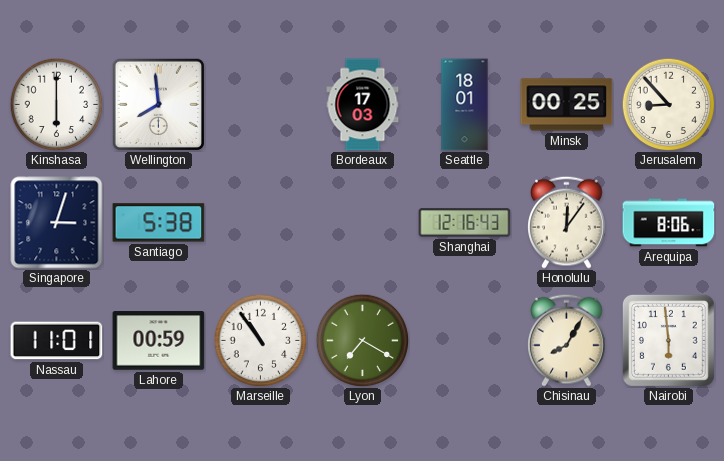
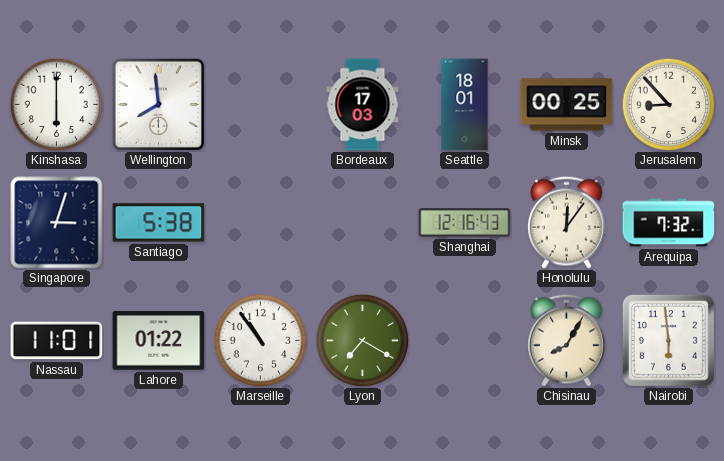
Arequipa: 8:06 -> 7:32
Lahore: 00:59 -> 01:22
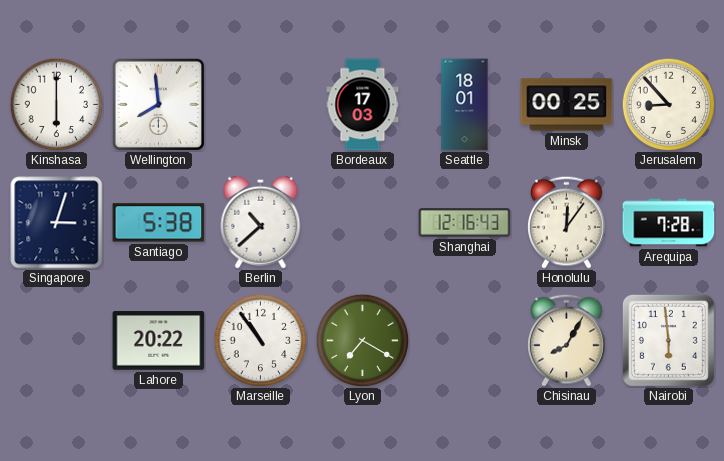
Berlin: none -> 10:38
Arequipa: 7:32 -> 7:28
Nassau: 11:01 -> none
Lahore: 01:22 -> 20:22
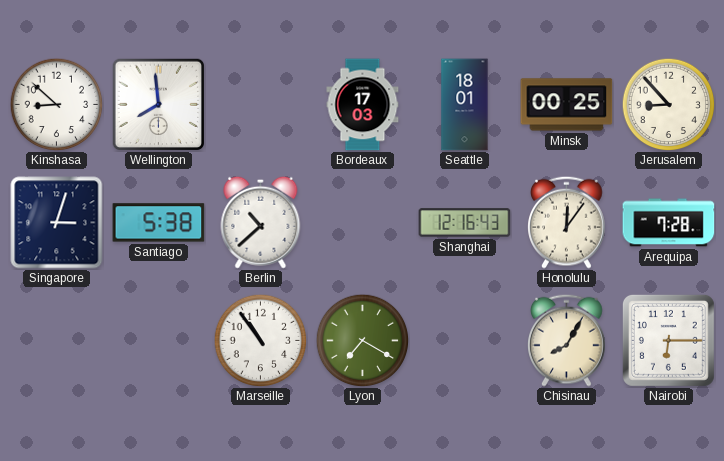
Kinshasa: 6:00 -> 8:52
Lahore: 20:22 -> none
Nairobi: 5:59 -> 6:15
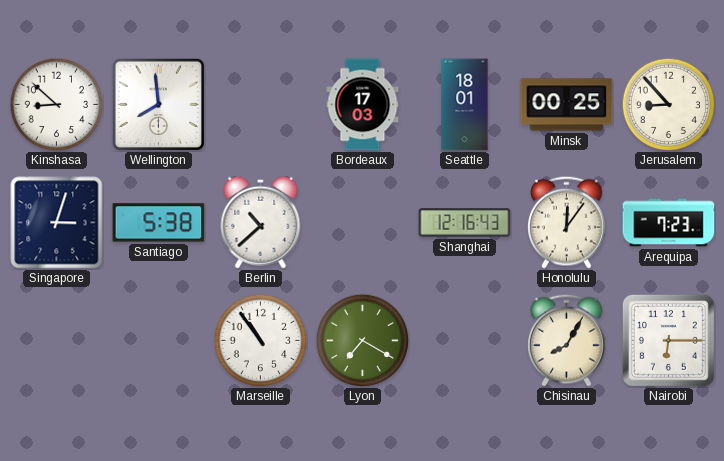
Arequipa: 7:28 -> 7:23
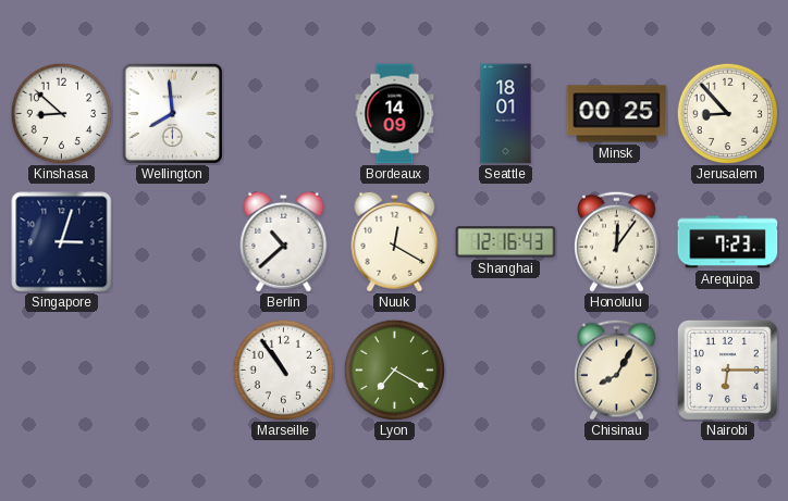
Bordeaux: 17:03 -> 14:09
Santiago: 5:38 -> none
Nuuk: none -> 12:20
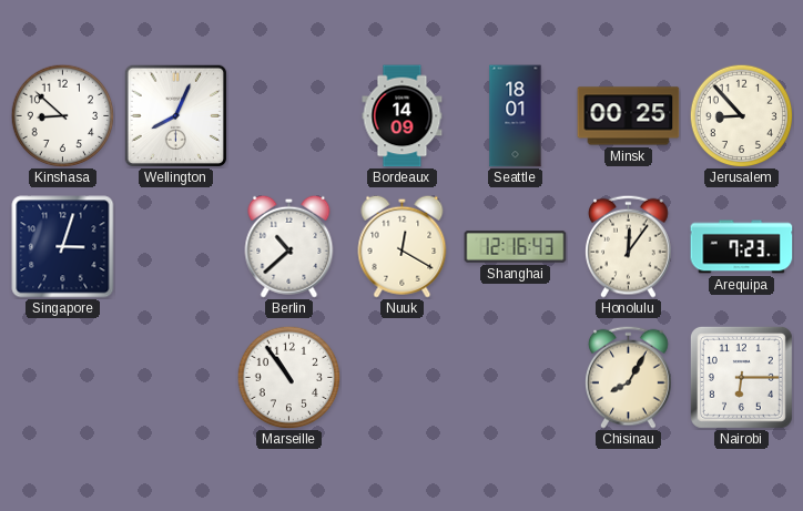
Wellington: 7:59 -> 8:04
Lyon: 7:20 -> none
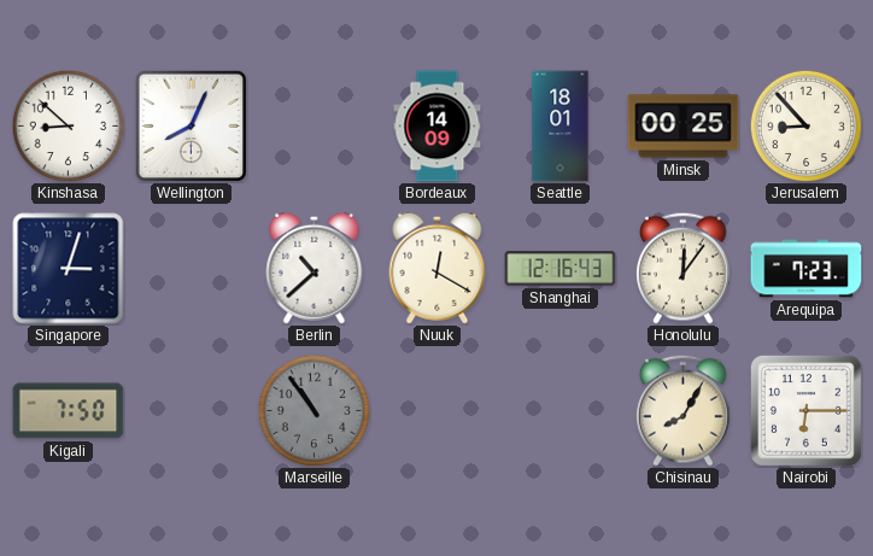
Kigali: none -> 7:50
Marseille dial: white -> grey
